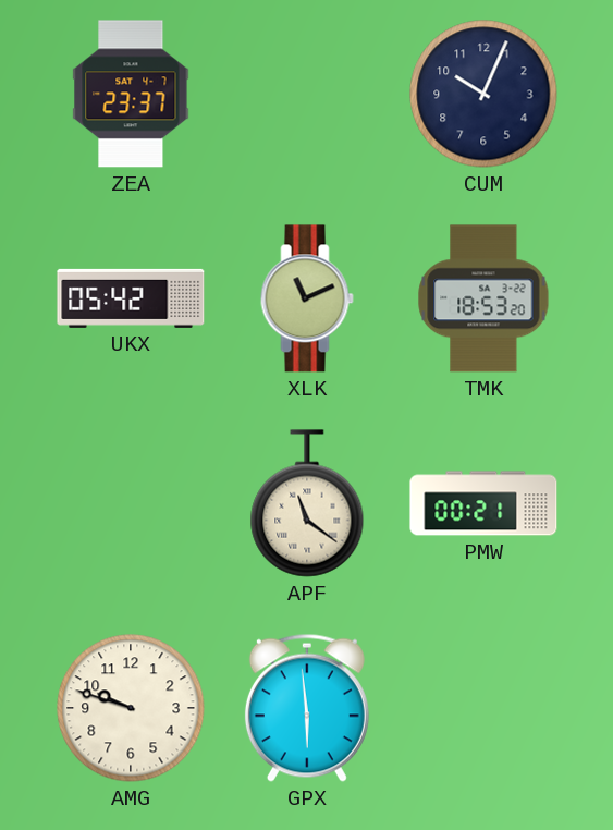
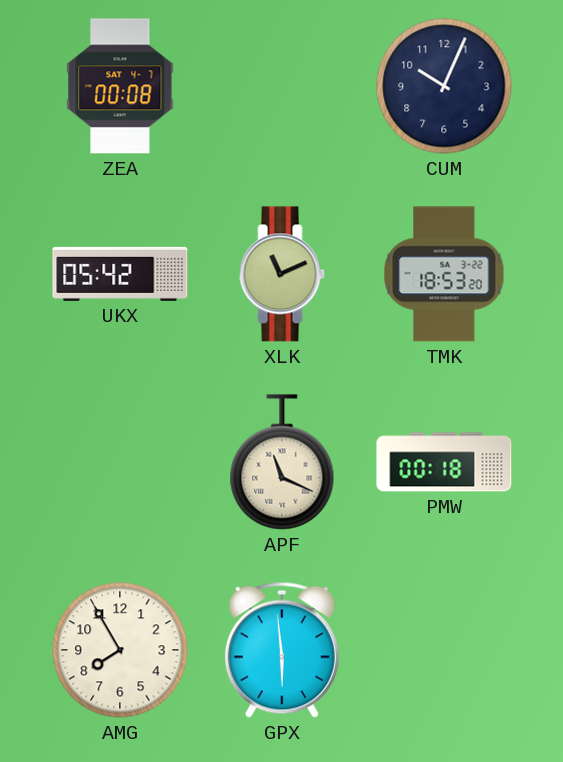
ZEA: 23:37 -> 00:08
APF: 11:21 -> 11:19
PMW: 00:21 -> 00:18
AMG: 9:48 -> 7:55
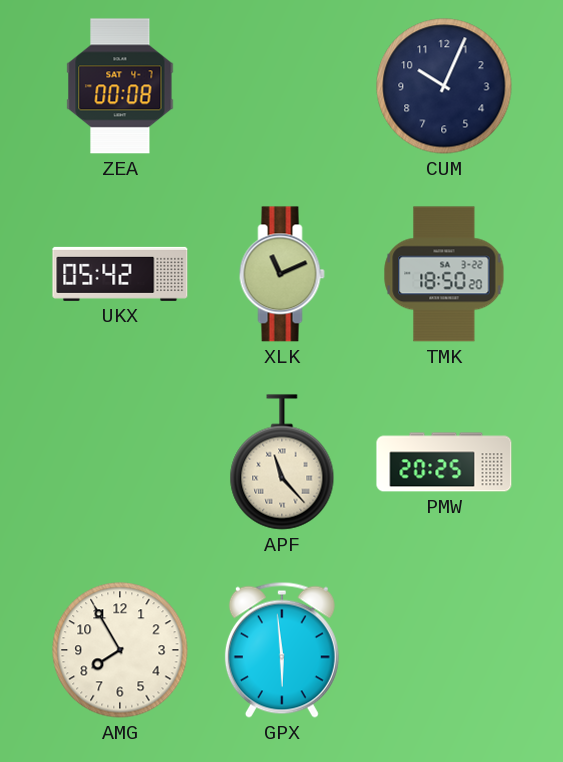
TMK: 18:53 -> 18:50
APF: 11:19 -> 11:23
PMW: 00:18 -> 20:25
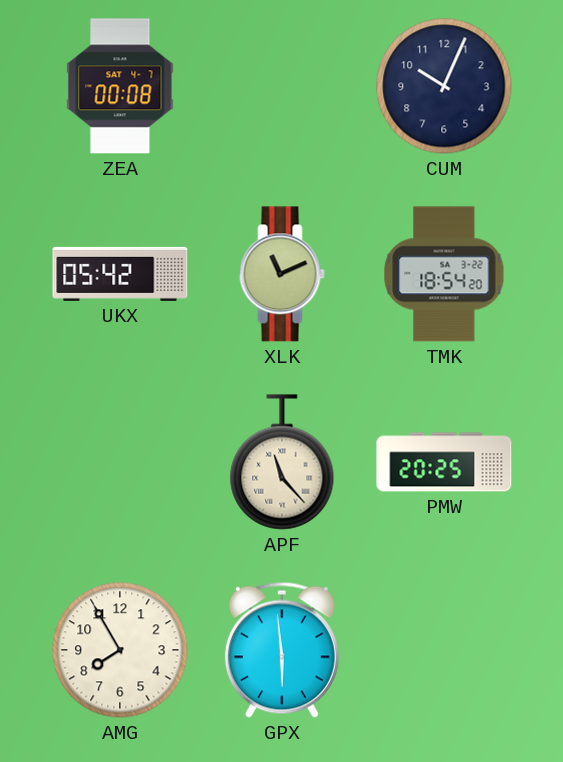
TMK: 18:50 -> 18:54
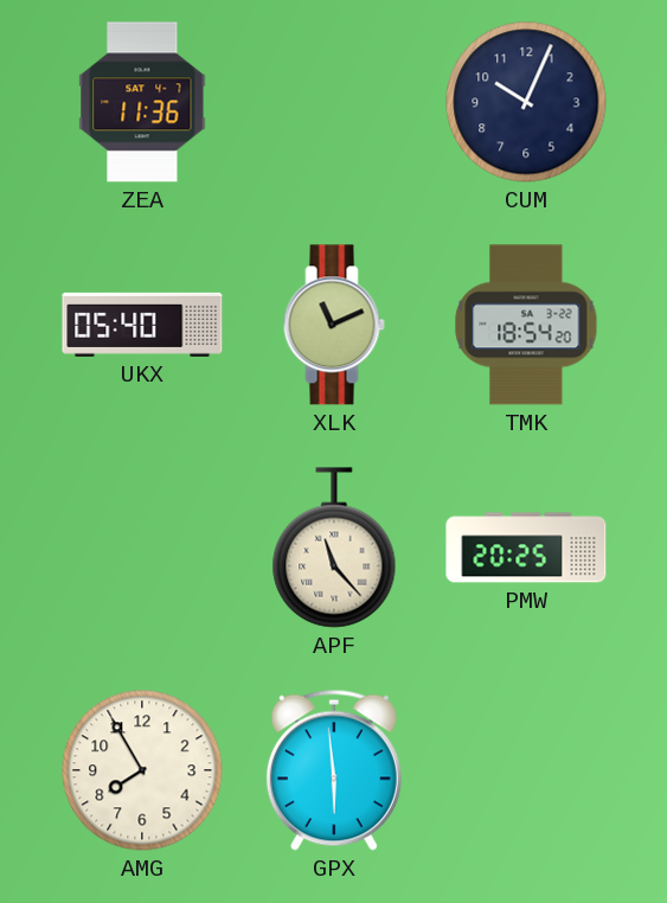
ZEA: 00:08 -> 11:36
UKX: 05:42 -> 05:40
